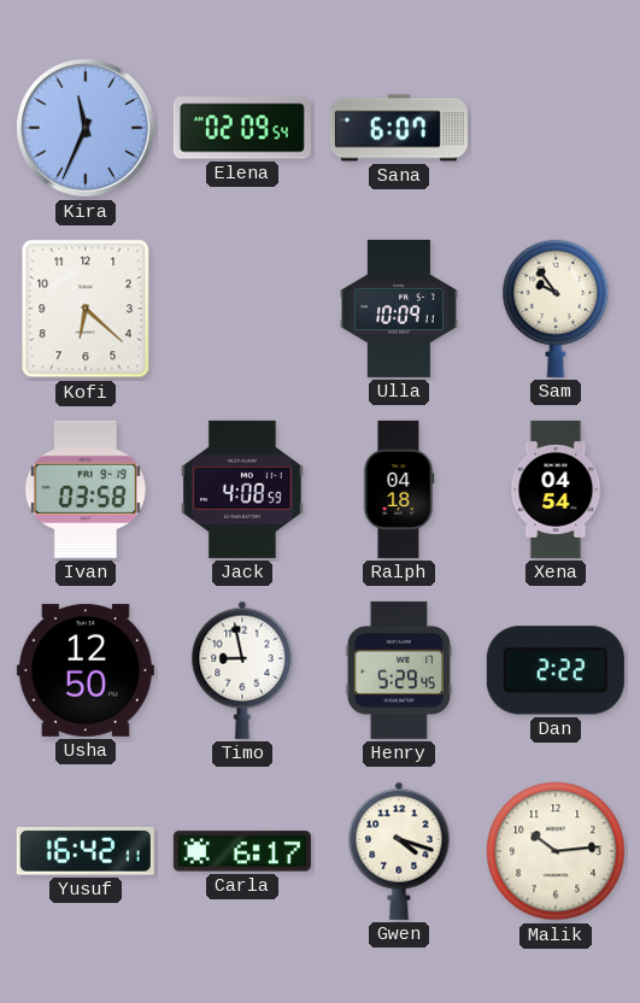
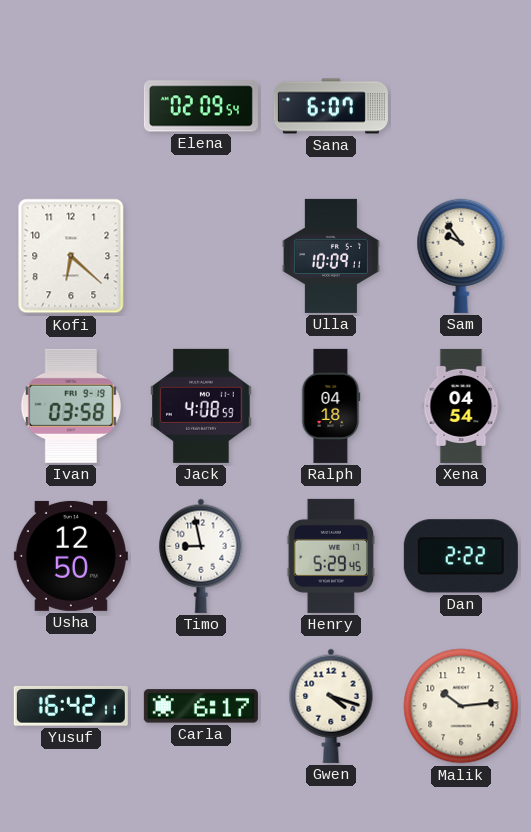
Kira: 11:34 -> none
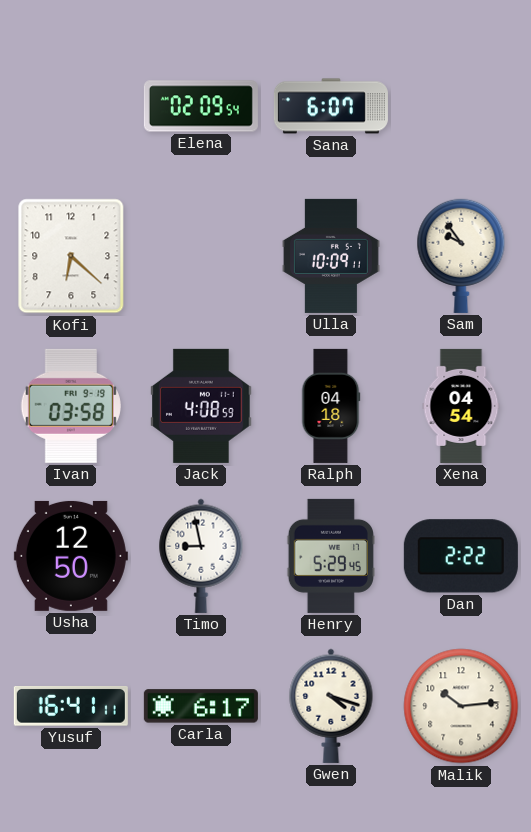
Yusuf: 16:42 -> 16:41
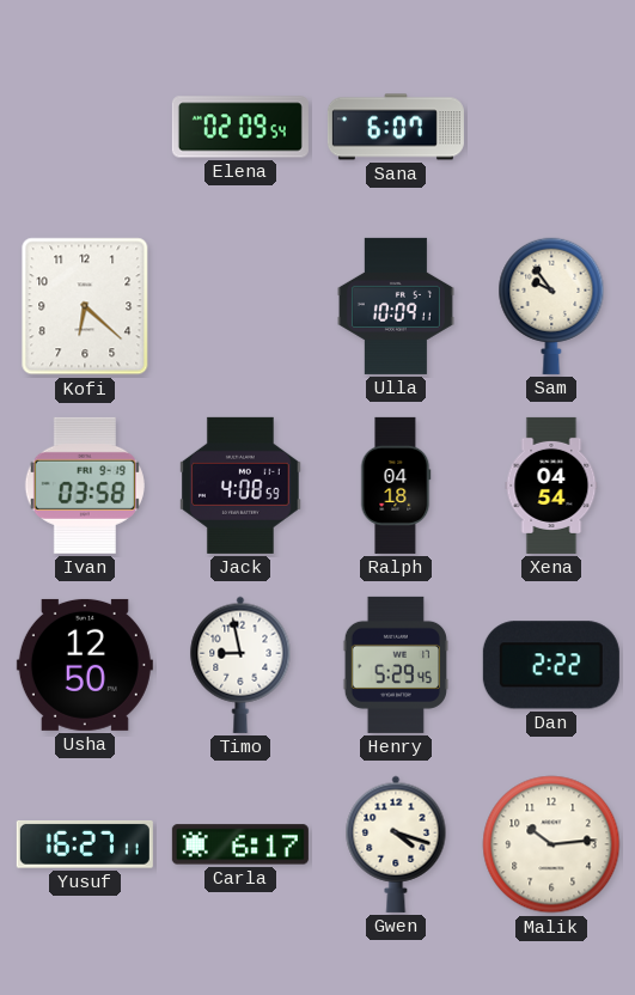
Yusuf: 16:41 -> 16:27
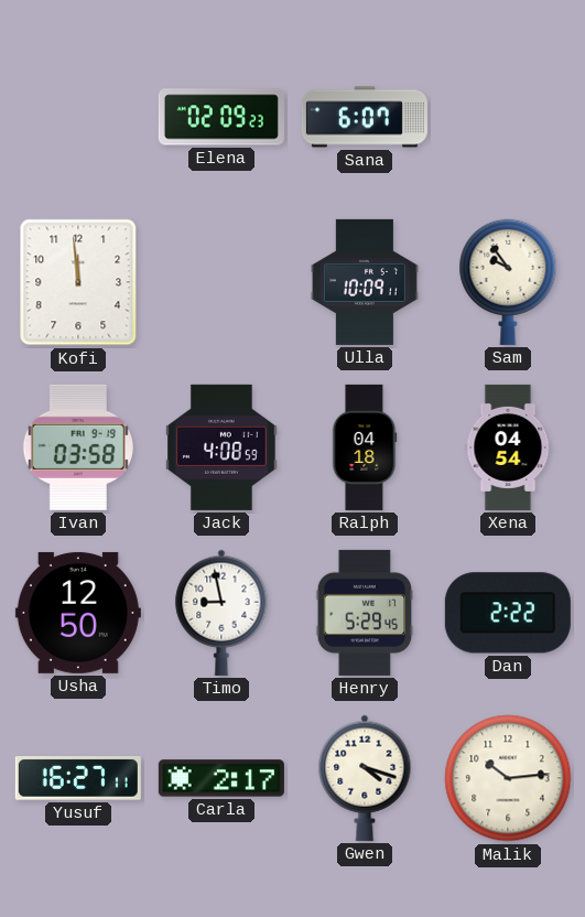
Elena: 02:09:54 -> 02:09:23
Kofi: 6:22 -> 11:59
Carla: 6:17 -> 2:17
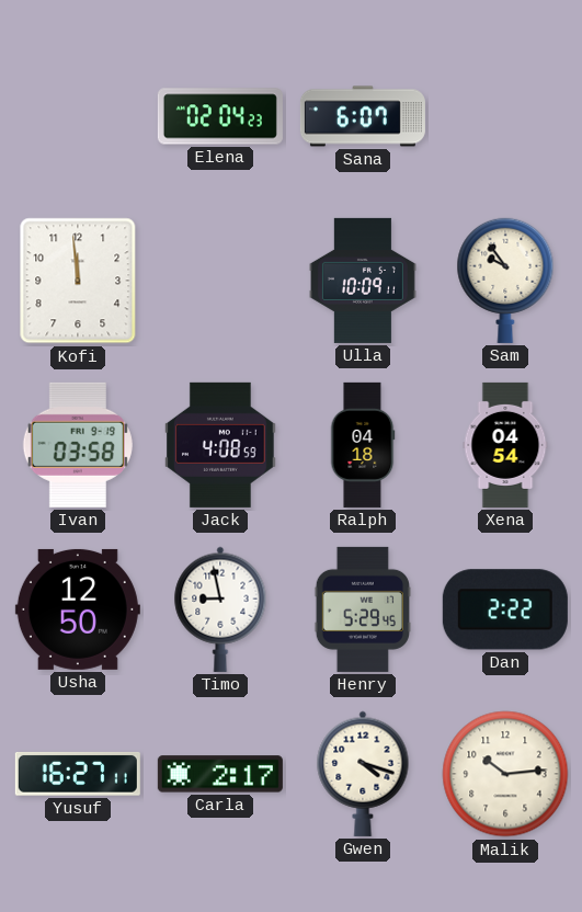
Elena: 02:09 -> 02:04
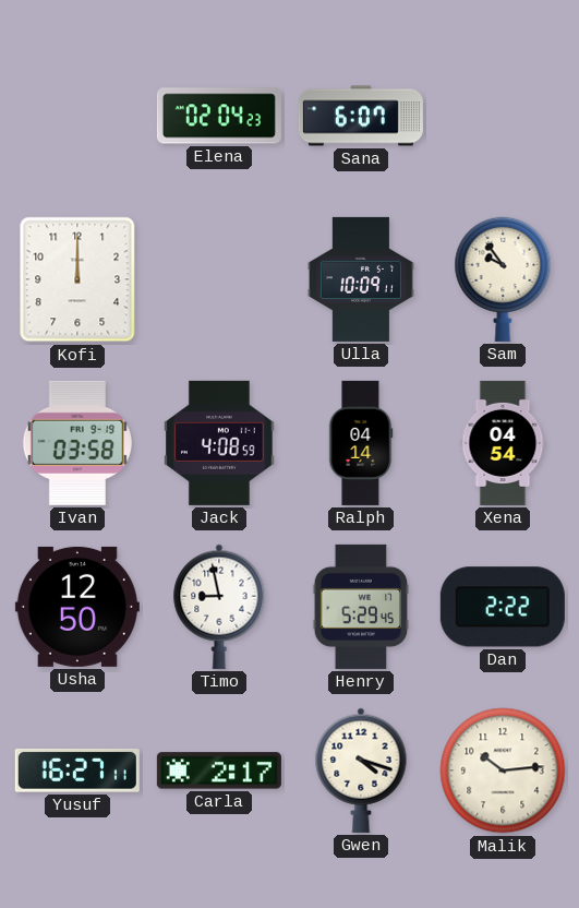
Kofi: 11:59 -> 12:00
Ralph: 04:18 -> 04:14
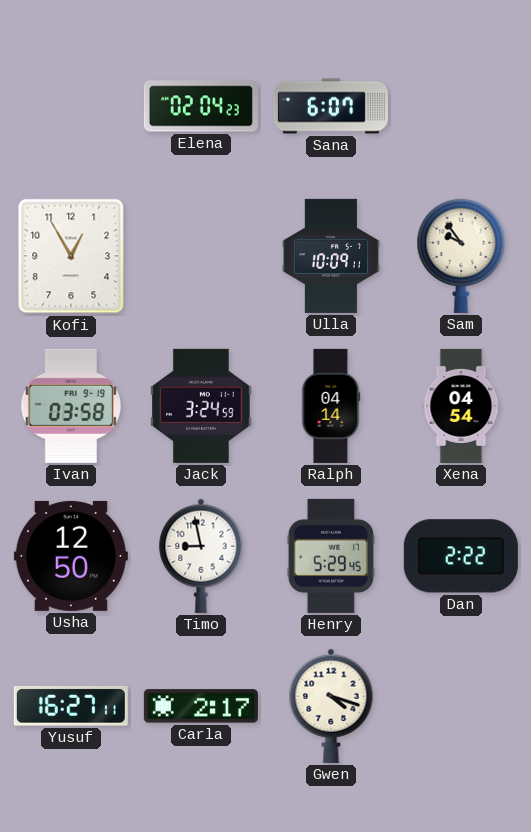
Kofi: 12:00 -> 12:55
Jack: 4:08 -> 3:24
Malik: 10:14 -> none
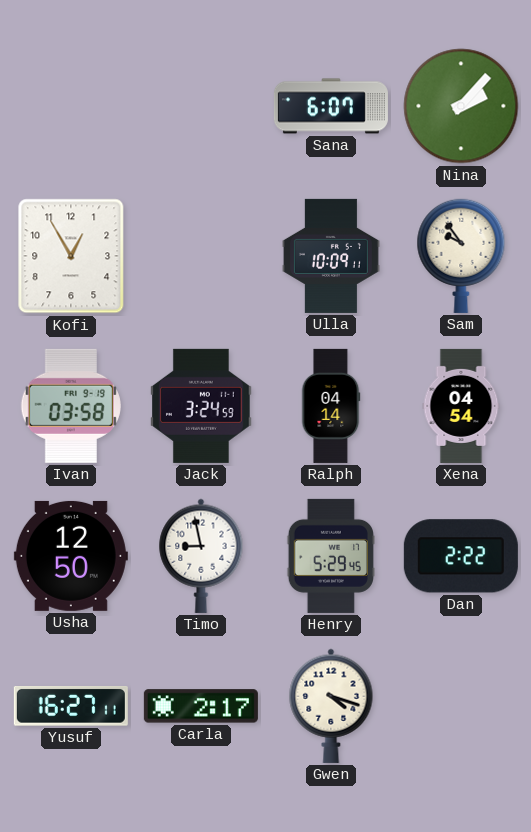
Elena: 02:04 -> none
Nina: none -> 2:07
